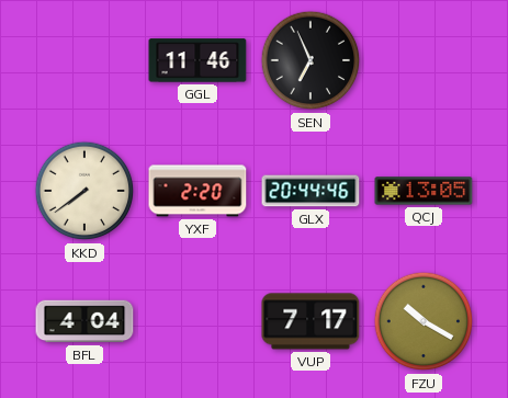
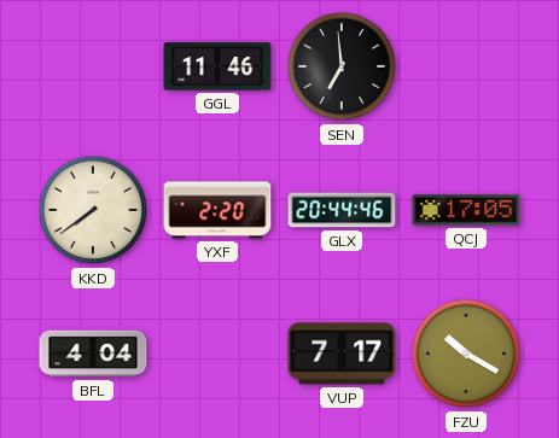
SEN: 6:56 -> 6:59
QCJ: 13:05 -> 17:05
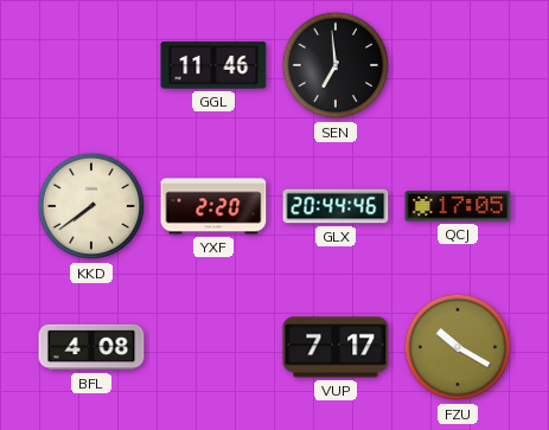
BFL: 4:04 -> 4:08
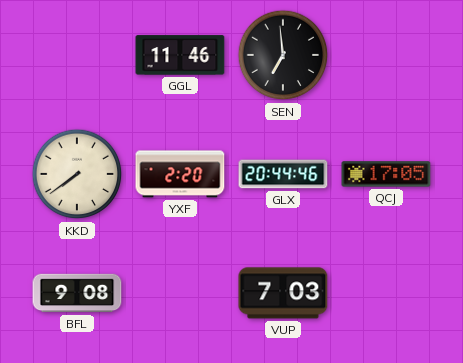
BFL: 4:08 -> 9:08
VUP: 7:17 -> 7:03
FZU: 10:20 -> none
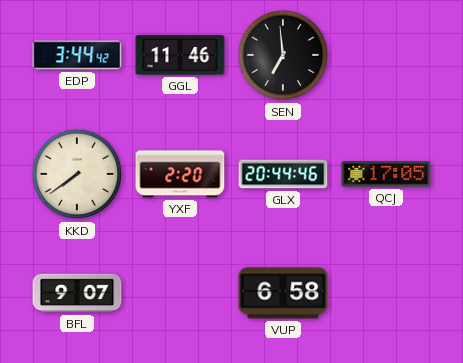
EDP: none -> 3:44
BFL: 9:08 -> 9:07
VUP: 7:03 -> 6:58
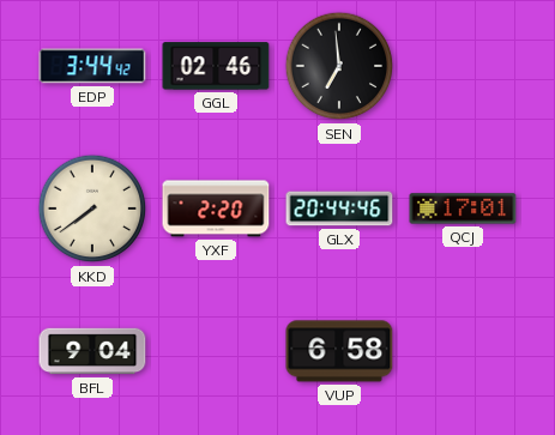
GGL: 11:46 -> 02:46
QCJ: 17:05 -> 17:01
BFL: 9:07 -> 9:04
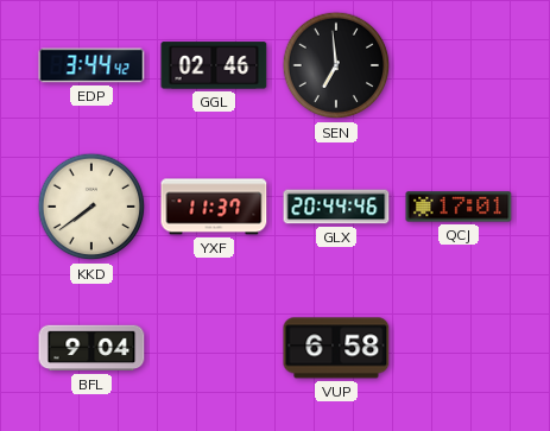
YXF: 2:20 -> 11:37
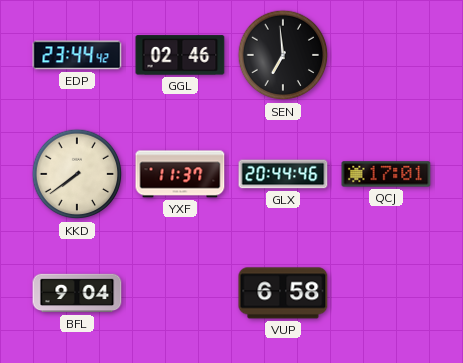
EDP: 3:44 -> 23:44
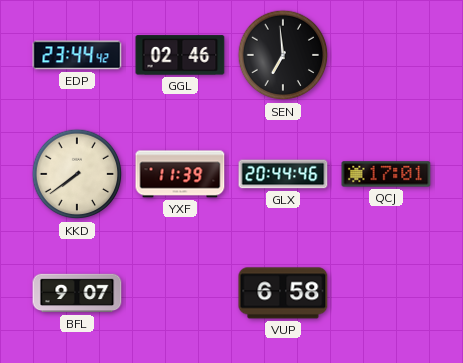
YXF: 11:37 -> 11:39
BFL: 9:04 -> 9:07
